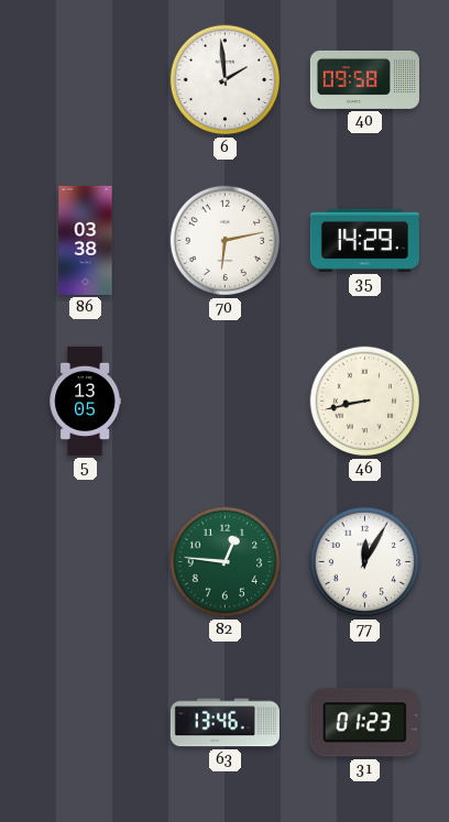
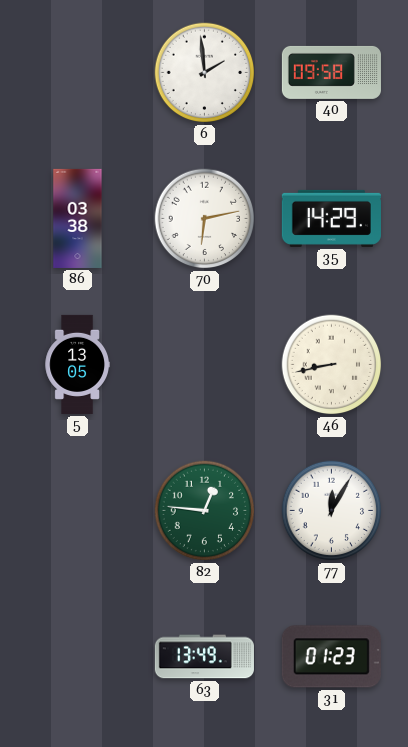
63: 13:46 -> 13:49
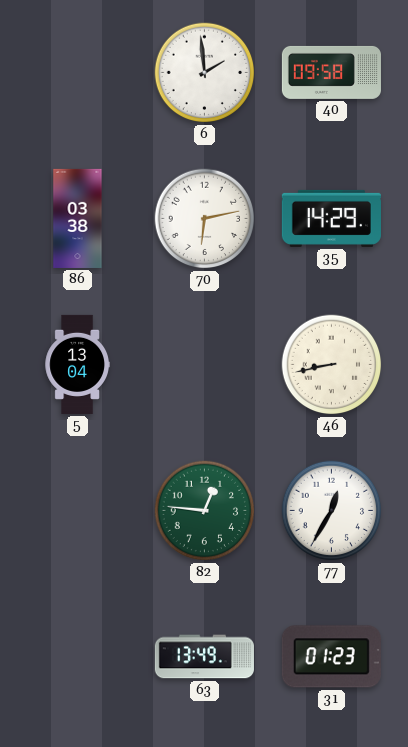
5: 13:05 -> 13:04
77: 12:05 -> 12:35
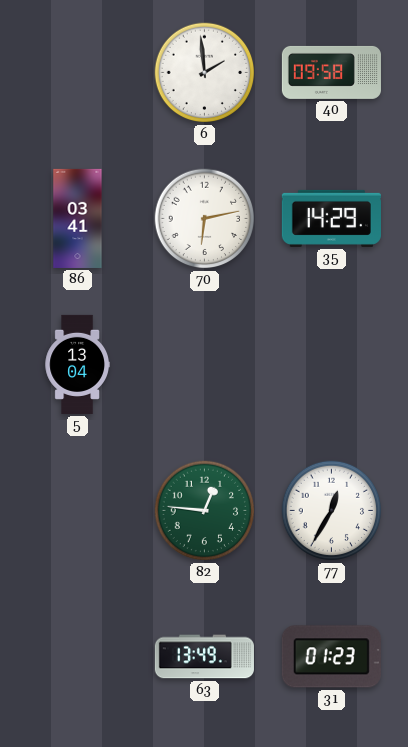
86: 03:38 -> 03:41
46: 8:43 -> none
